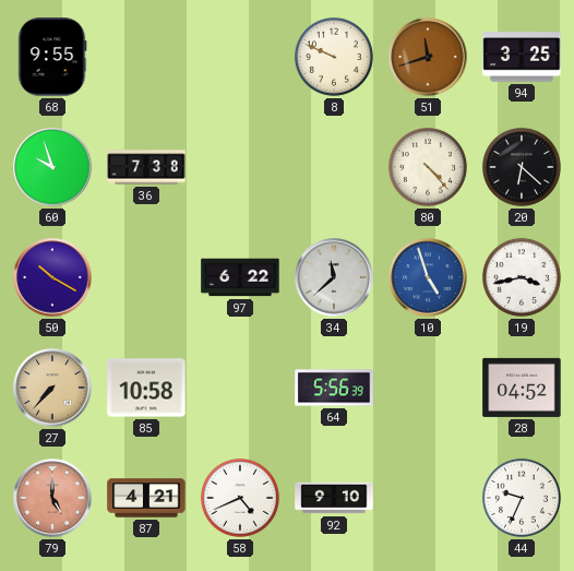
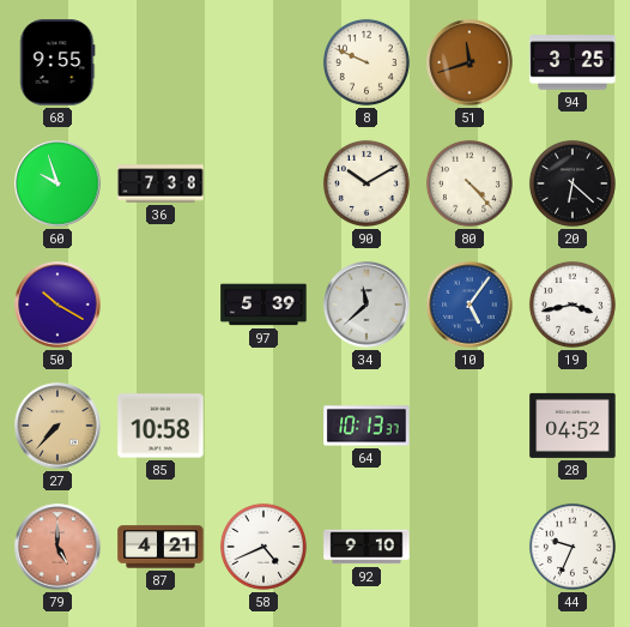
90: none -> 10:10
97: 6:22 -> 5:39
10: 4:57 -> 5:06
64: 5:56 -> 10:13
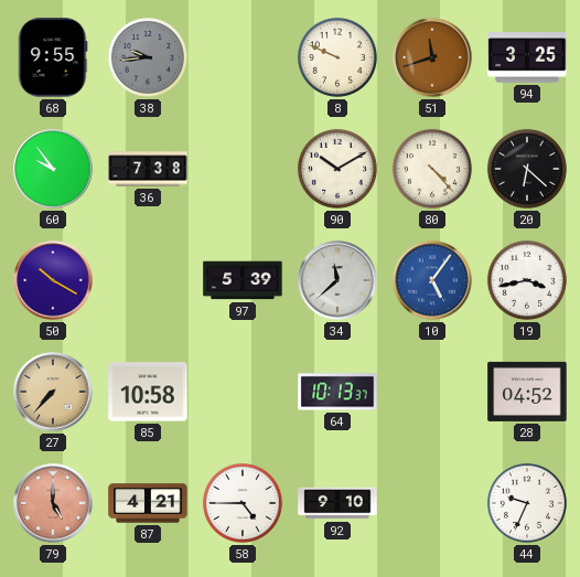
38: none -> 9:44
60: 9:57 -> 9:54
58: 4:41 -> 4:45
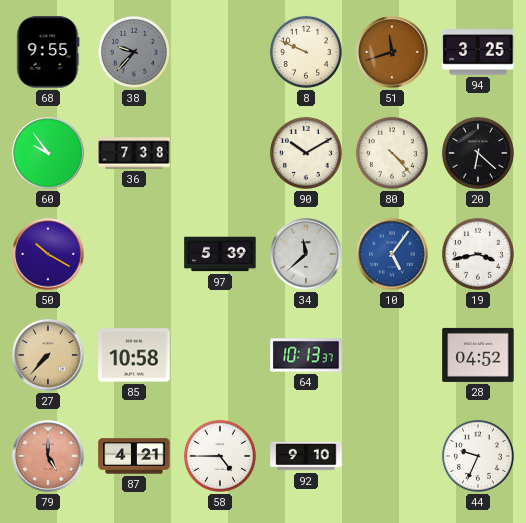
38: 9:44 -> 9:37
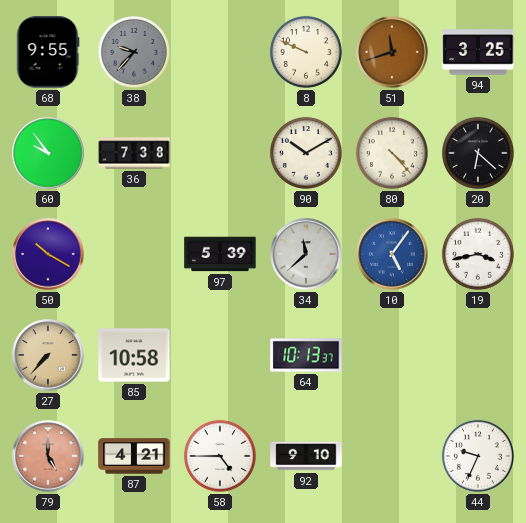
28: 04:52 -> none
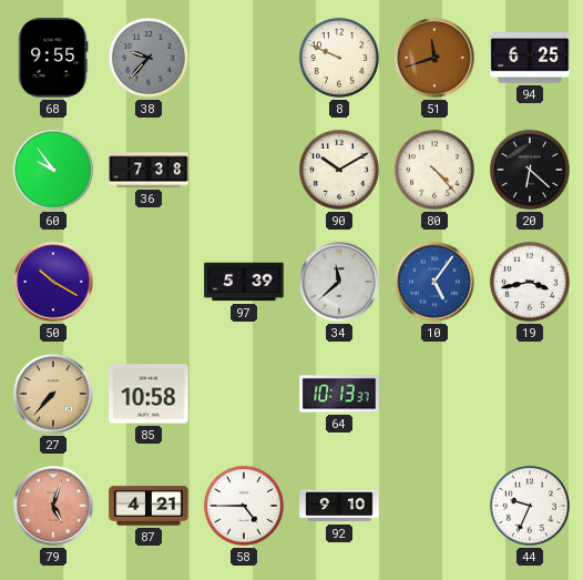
94: 3:25 -> 6:25
79: 5:00 -> 5:03
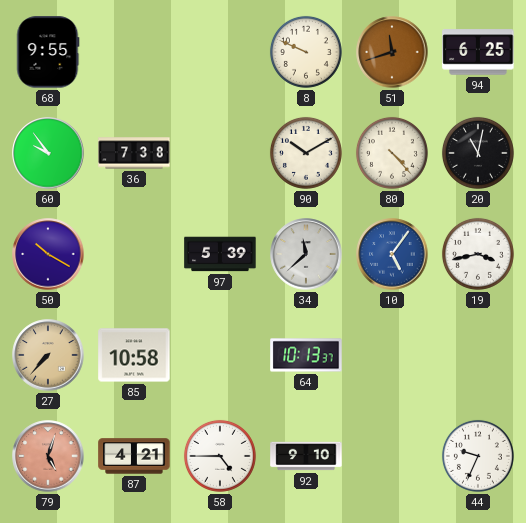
38: 9:37 -> none
20: 6:22 -> 11:02
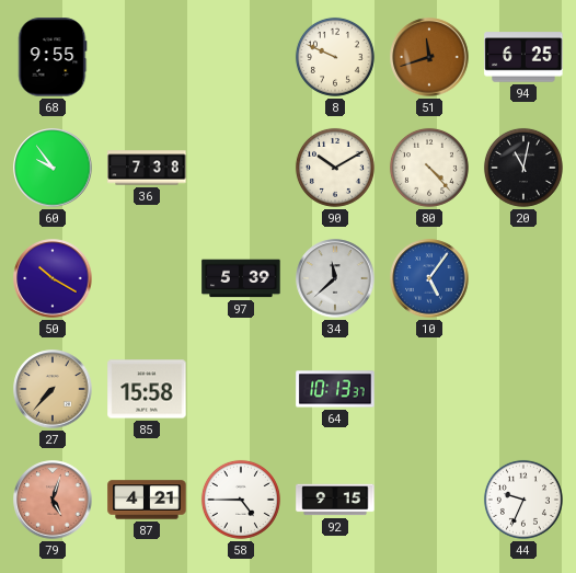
19: 3:43 -> none
85: 10:58 -> 15:58
92: 9:10 -> 9:15
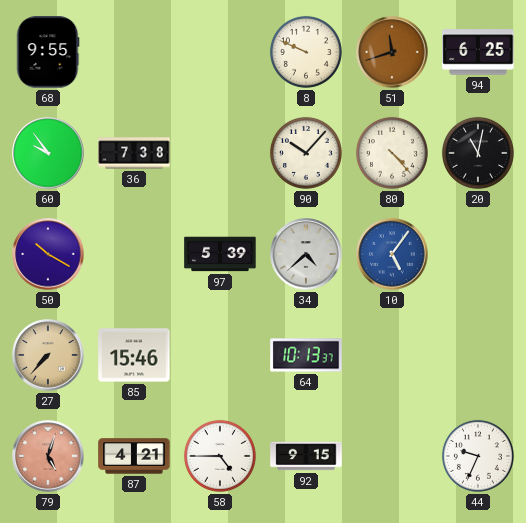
90: 10:10 -> 10:07
34: 11:38 -> 4:38
85: 15:58 -> 15:46
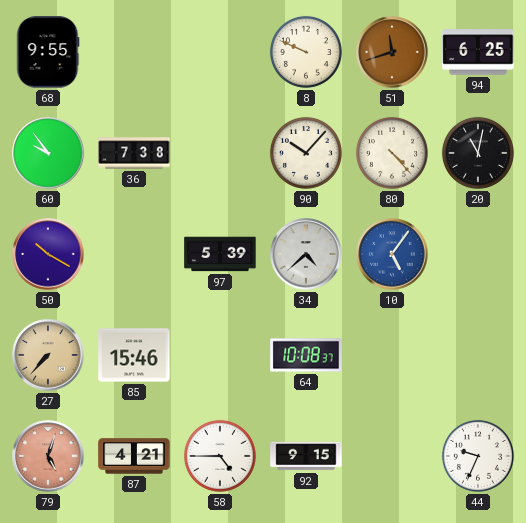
64: 10:13 -> 10:08
